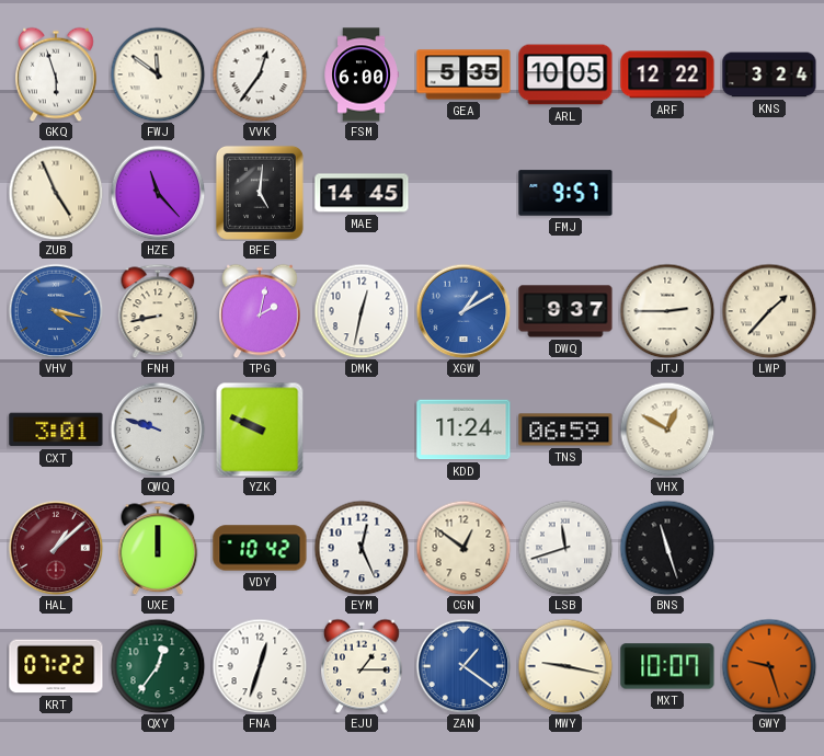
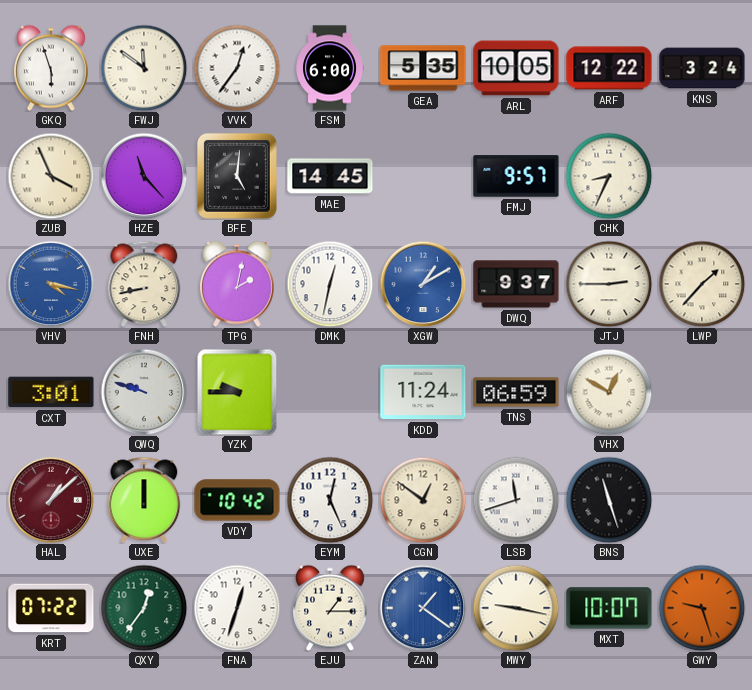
ZUB: 4:56 -> 3:56
CHK: none -> 8:34
YZK: 9:49 -> 9:45
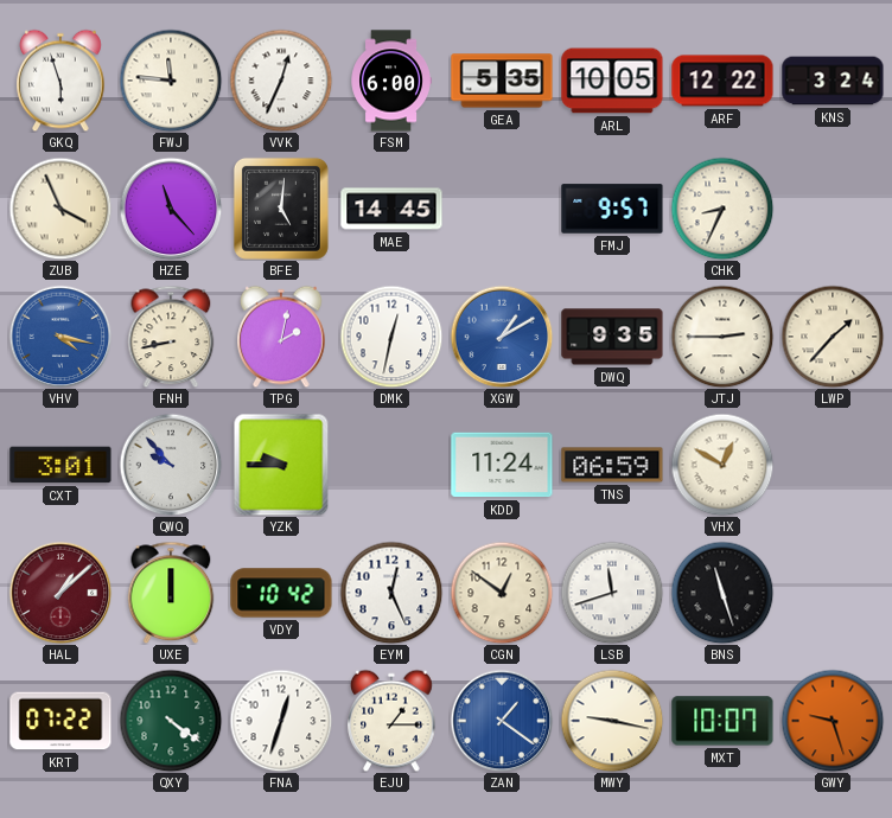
FWJ: 11:51 -> 11:46
VVK: 12:36 -> 12:34
DWQ: 9:37 -> 9:35
QWQ: 9:48 -> 9:53
QXY: 12:36 -> 4:21
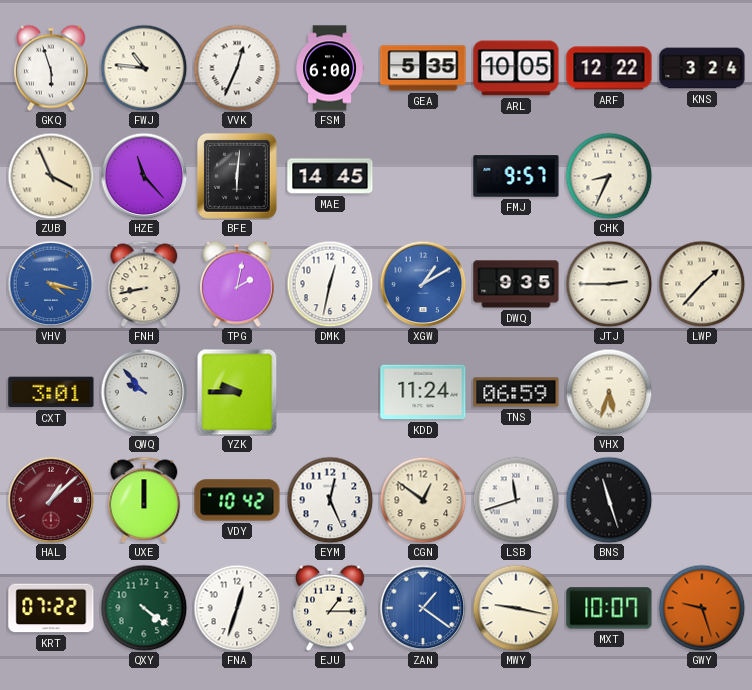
FWJ: 11:46 -> 10:46
BFE: 5:01 -> 6:01
VHX: 12:50 -> 5:33
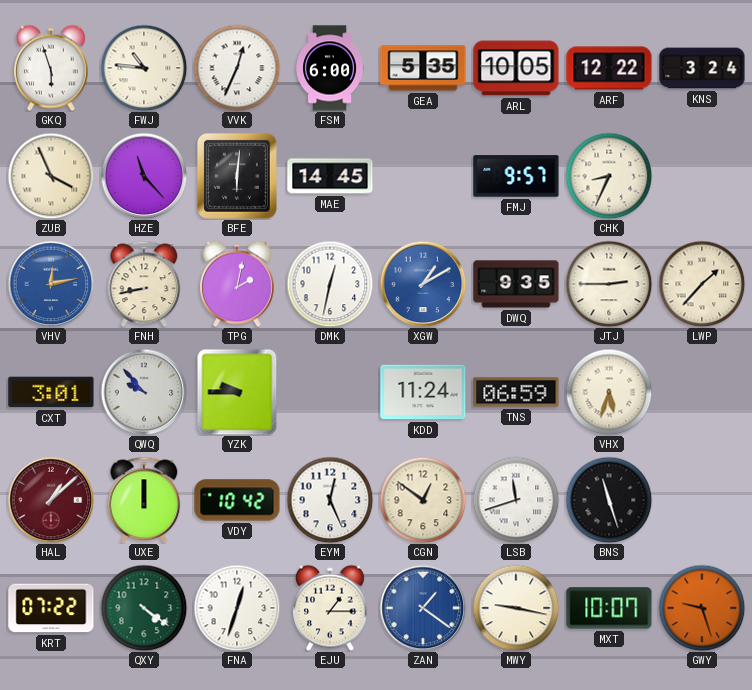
VHV: 4:17 -> 12:13
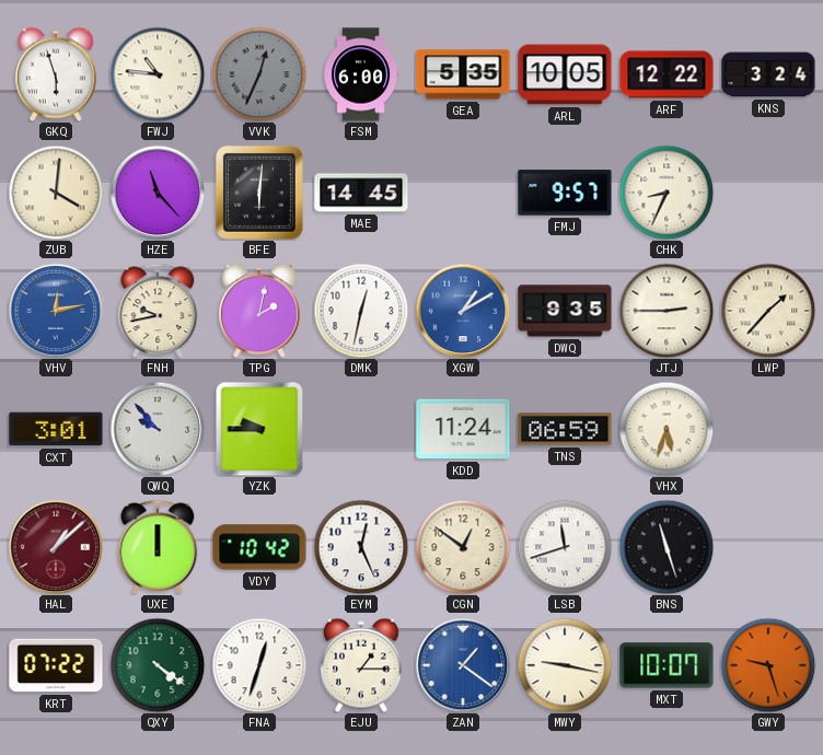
VVK dial: white -> grey
ZUB: 3:56 -> 4:01
FNH: 8:43 -> 9:43
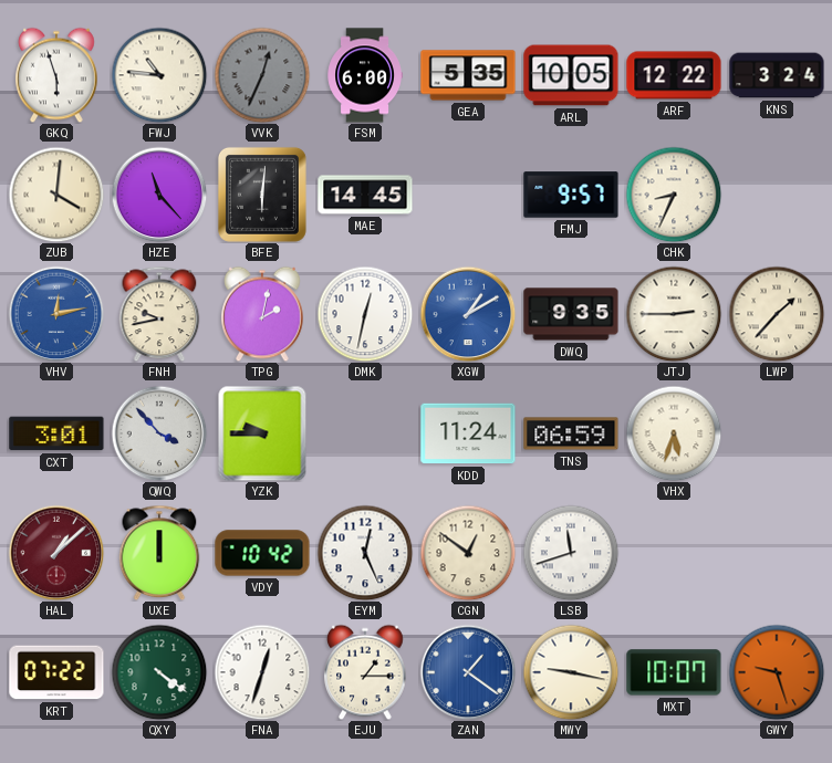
QWQ: 9:53 -> 3:53
BNS: 11:27 -> none
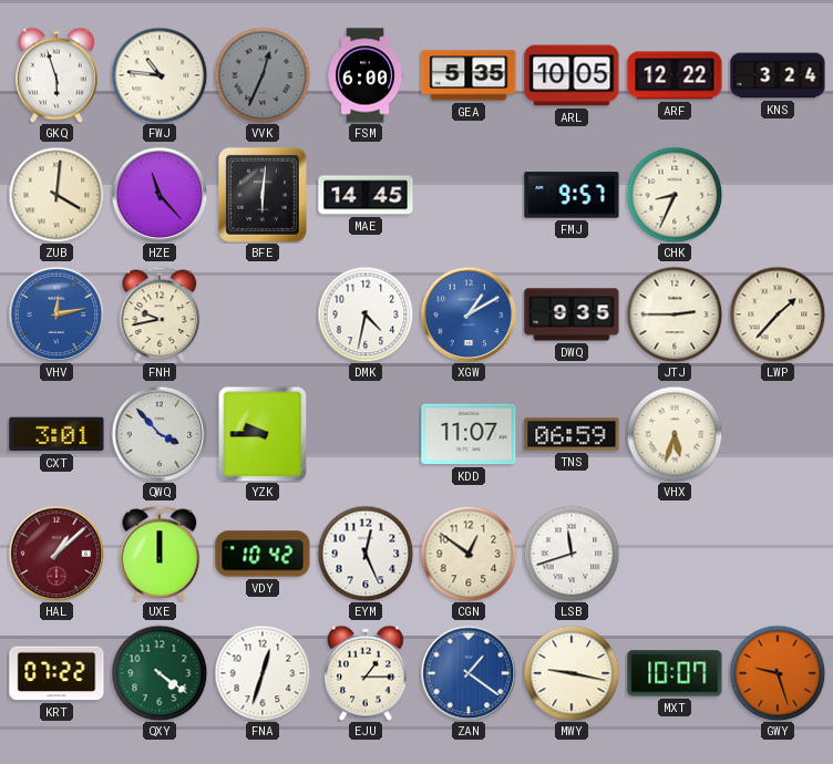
TPG: 2:02 -> none
DMK: 12:32 -> 4:32
KDD: 11:24 -> 11:07
